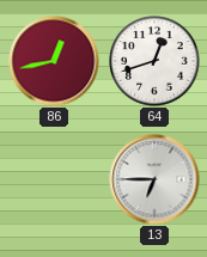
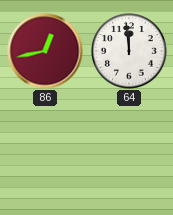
64: 12:42 -> 11:59
13: 6:45 -> none
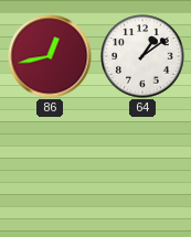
64: 11:59 -> 1:09
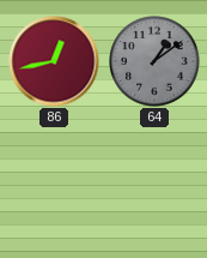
64 dial: white -> grey
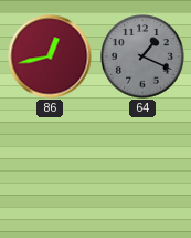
64: 1:09 -> 1:19
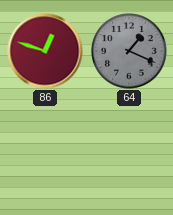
86: 12:43 -> 12:48
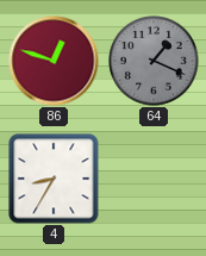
4: none -> 8:35
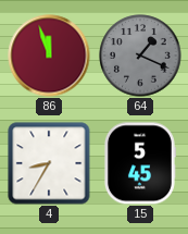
86: 12:48 -> 11:57
15: none -> 5:45
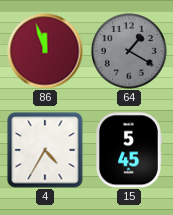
64: 1:19 -> 1:20
4: 8:35 -> 4:35
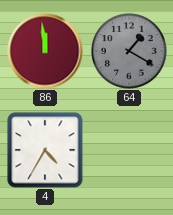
86: 11:57 -> 11:59
15: 5:45 -> none
